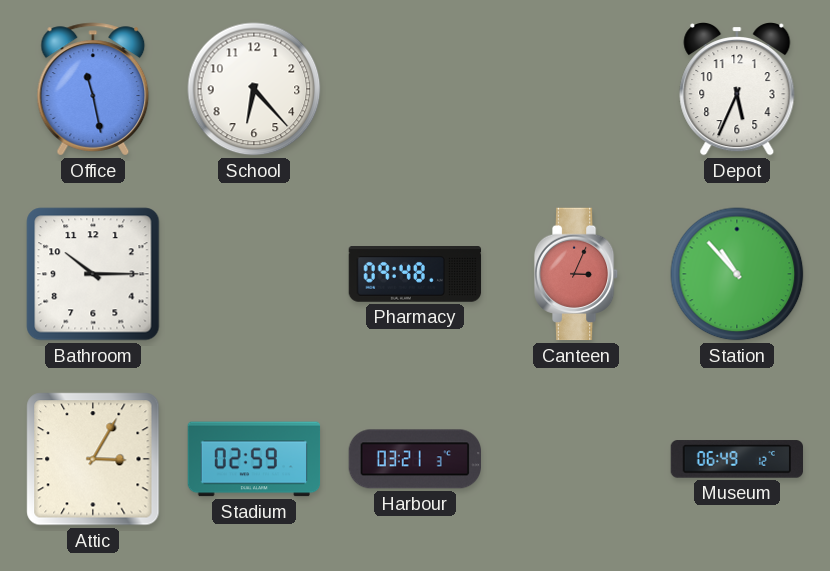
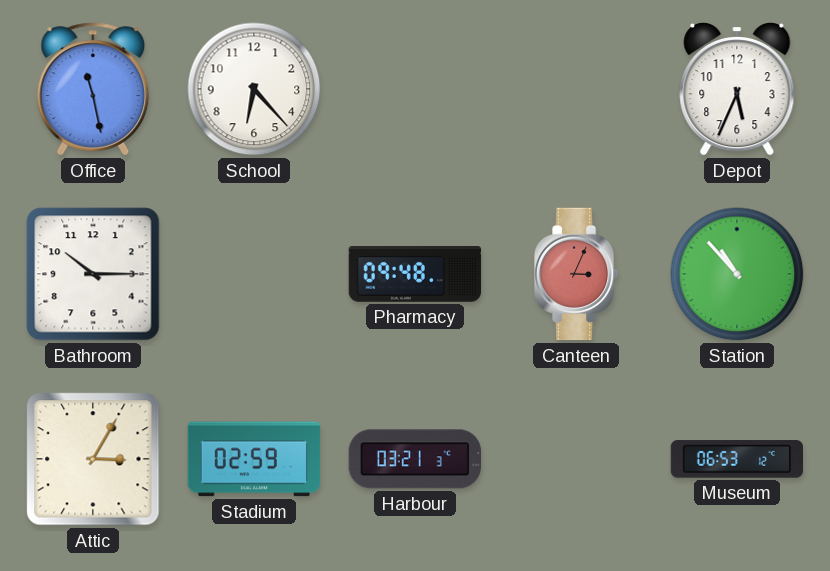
Museum: 06:49 -> 06:53
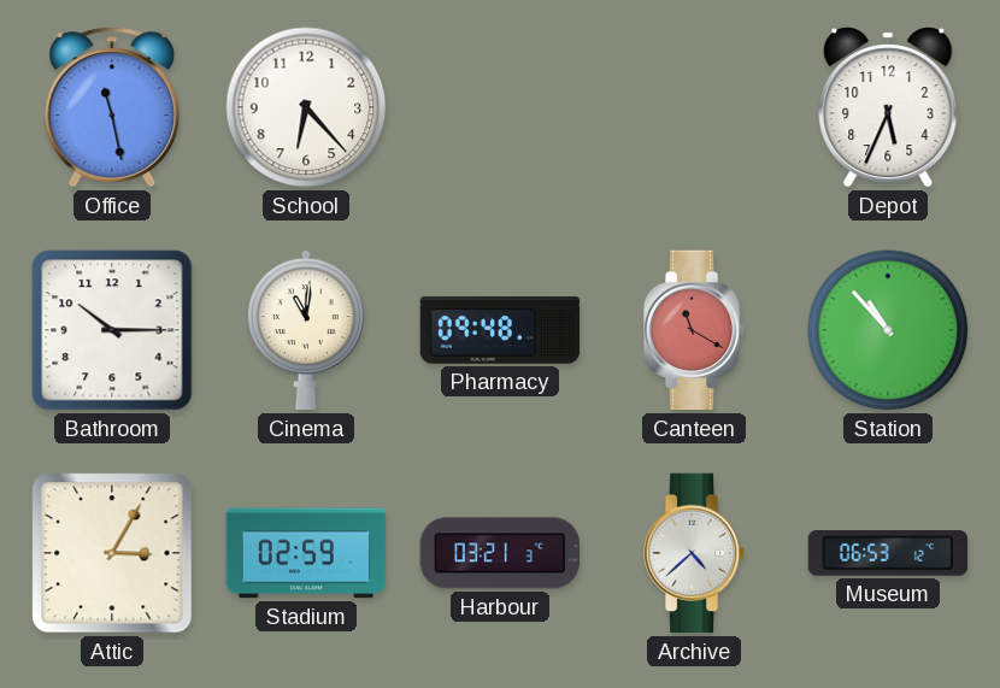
Cinema: none -> 11:01
Canteen: 3:04 -> 11:20
Archive: none -> 4:38
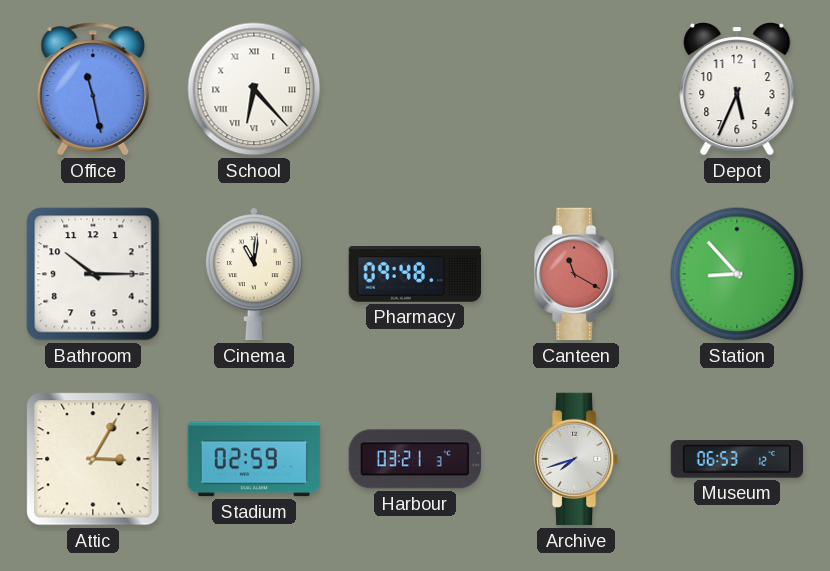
School numerals: Arabic -> Roman
Station: 10:53 -> 8:53
Archive: 4:38 -> 7:42
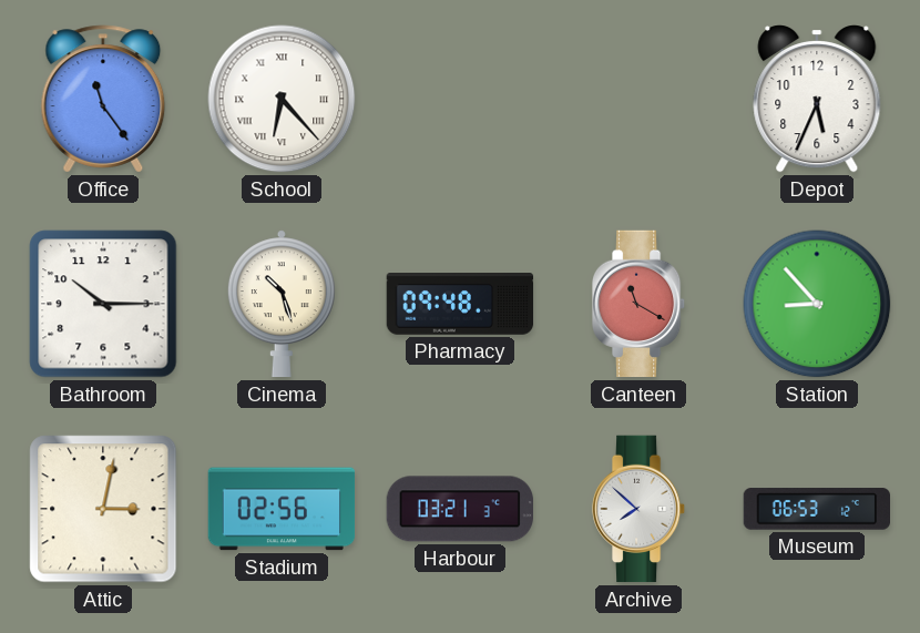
Office: 11:28 -> 11:24
Cinema: 11:01 -> 10:27
Attic: 3:05 -> 3:02
Stadium: 02:59 -> 02:56
Archive: 7:42 -> 7:52
